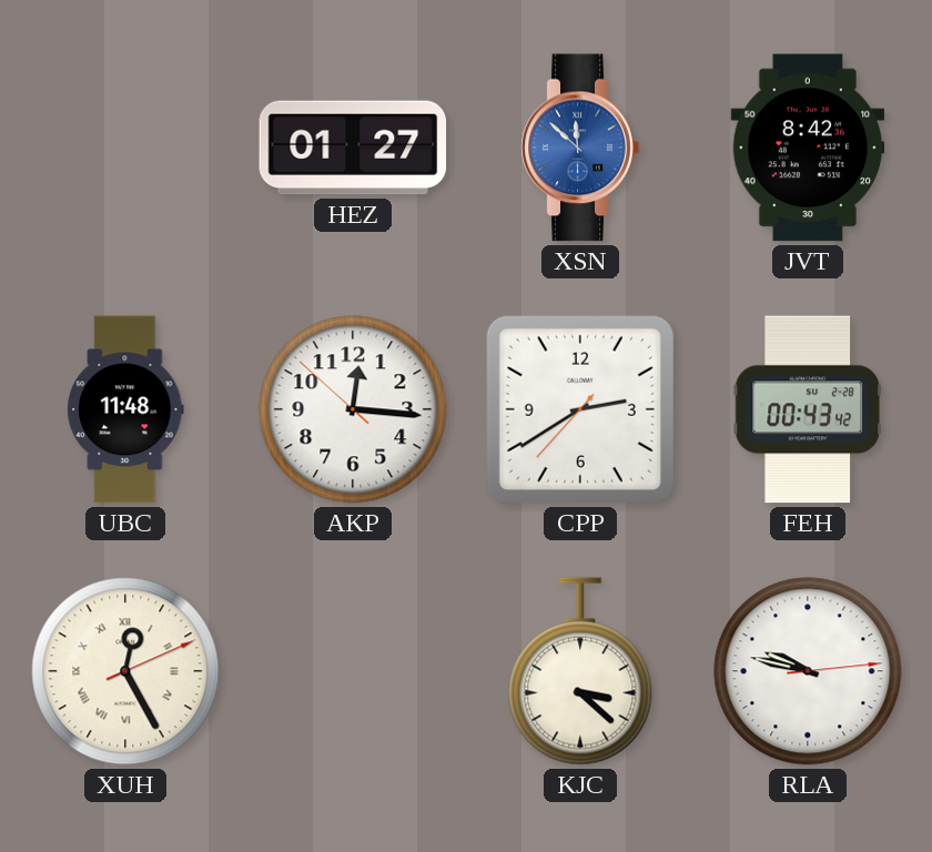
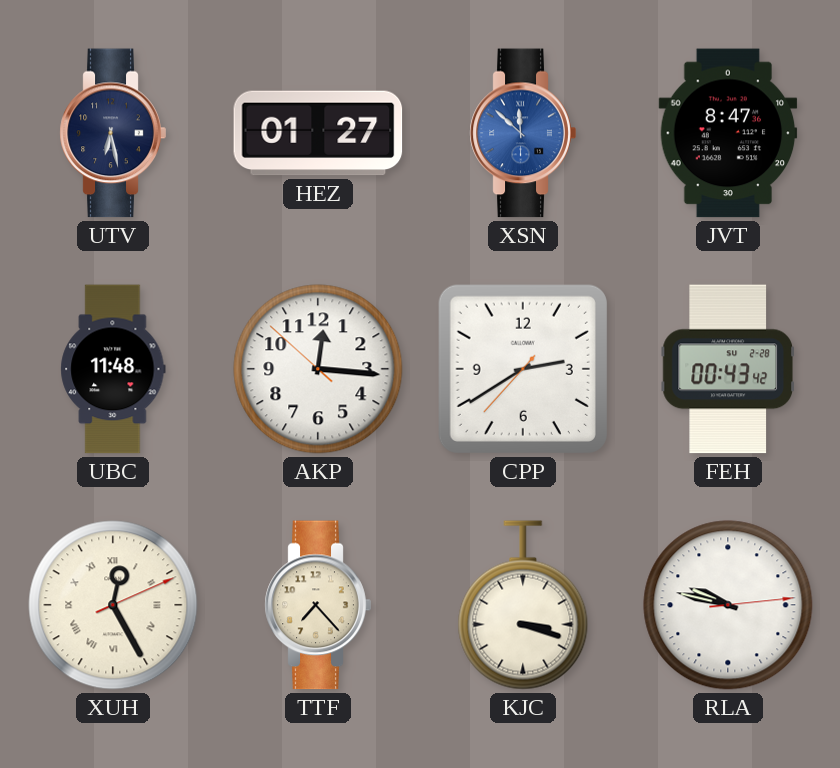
UTV: none -> 6:28
JVT: 8:42 -> 8:47
TTF: none -> 7:23
KJC: 3:22 -> 3:18
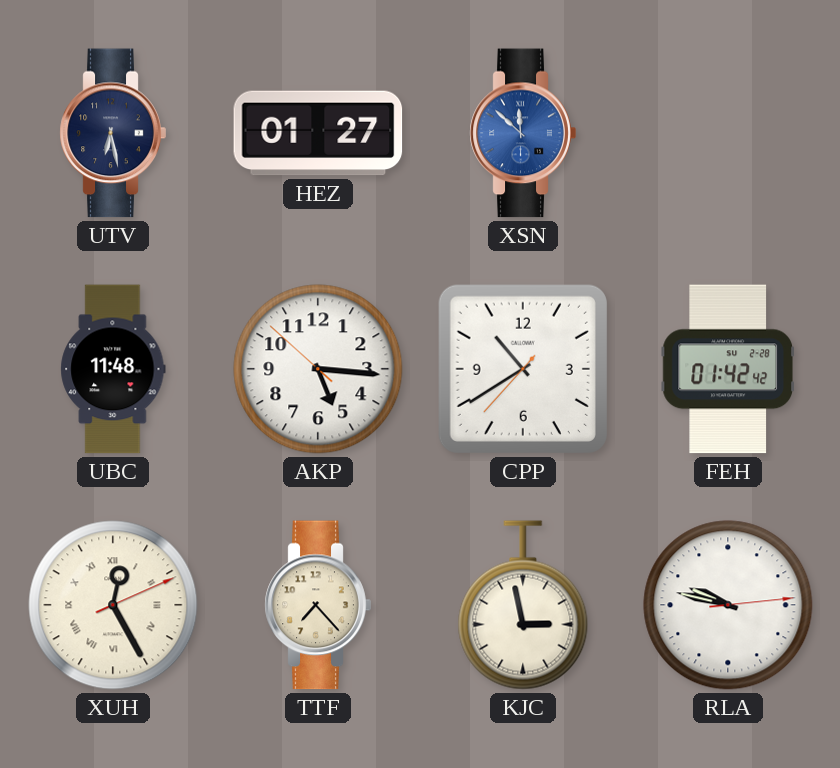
JVT: 8:47 -> none
AKP: 12:15 -> 5:15
CPP: 2:39 -> 10:39
FEH: 00:43 -> 01:42
KJC: 3:18 -> 2:58
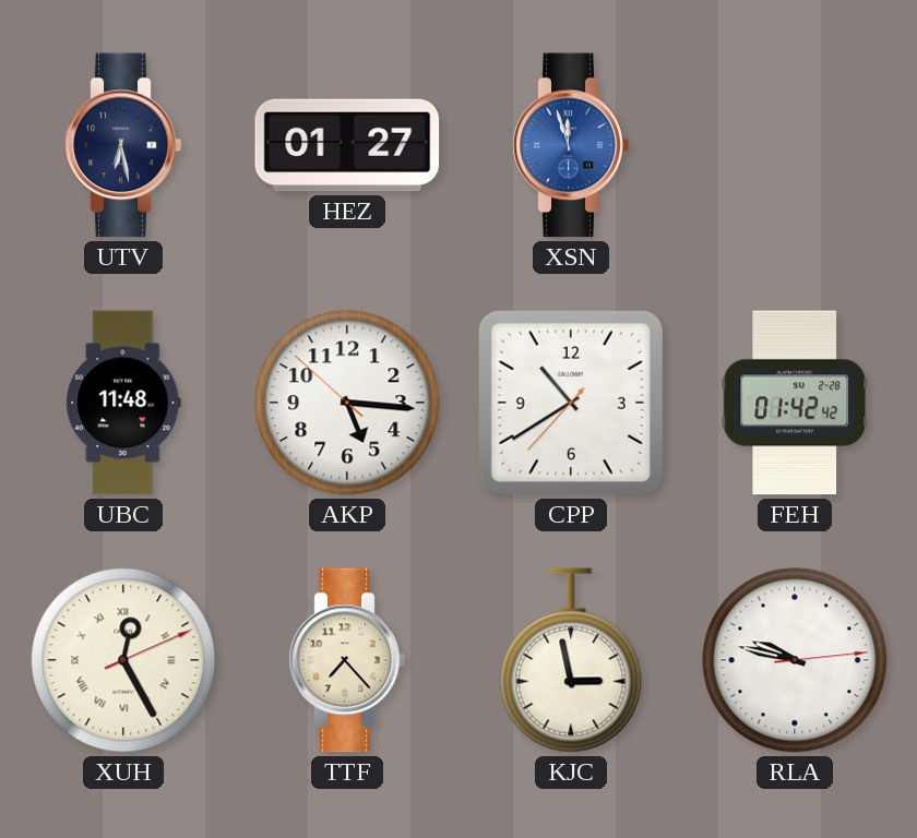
XSN: 11:52 -> 11:57
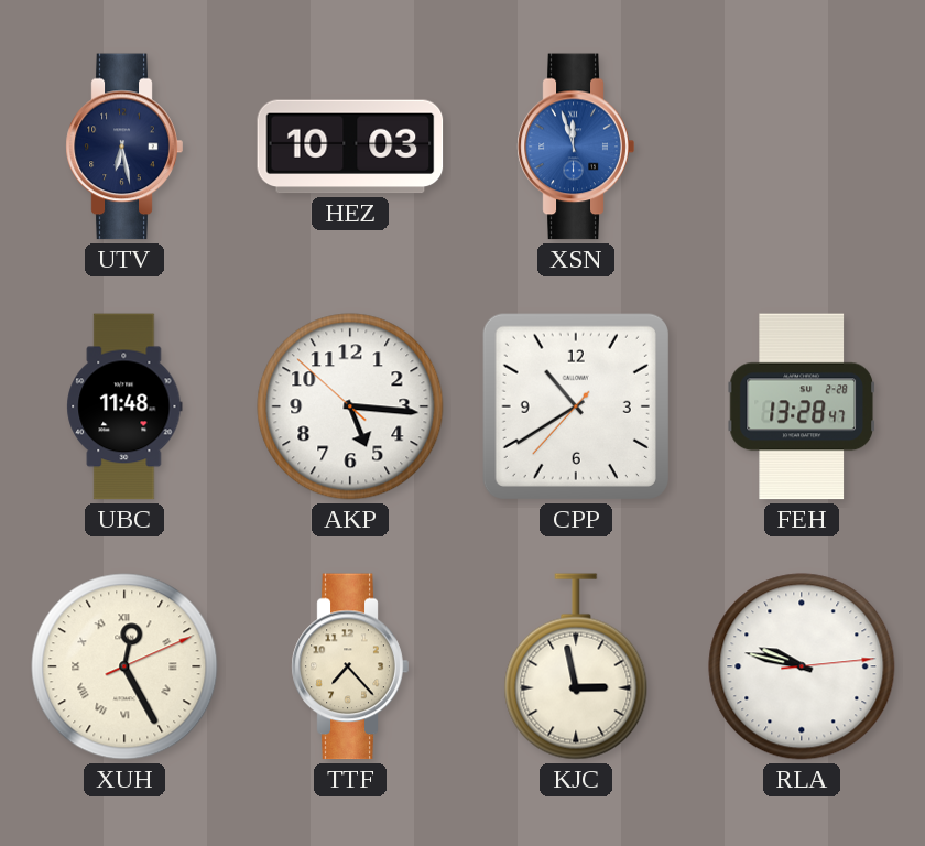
HEZ: 01:27 -> 10:03
FEH: 01:42 -> 13:28
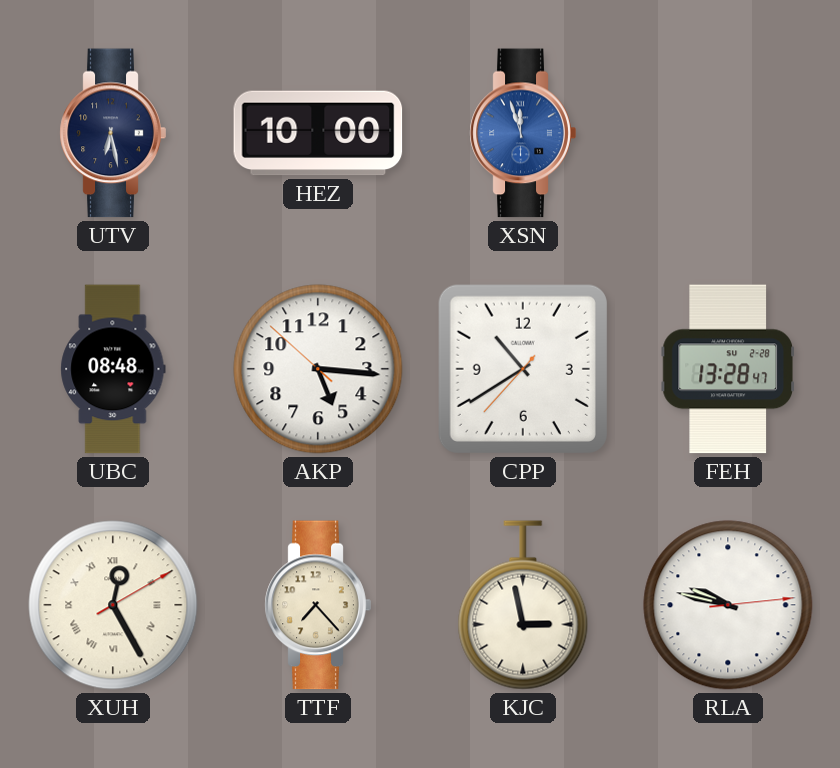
HEZ: 10:03 -> 10:00
UBC: 11:48 -> 08:48
XUH: 12:25:11 -> 12:25:10
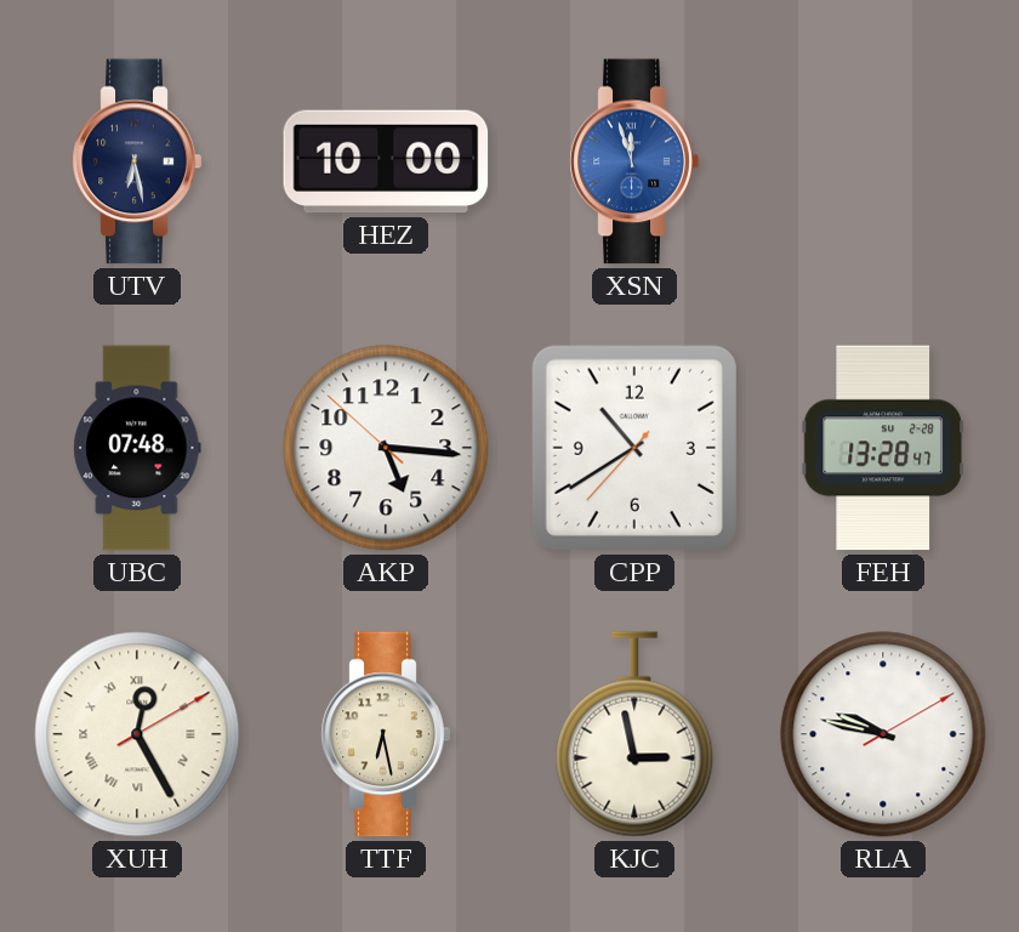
UBC: 08:48 -> 07:48
TTF: 7:23 -> 6:28
RLA: 9:47:14 -> 9:47:10
